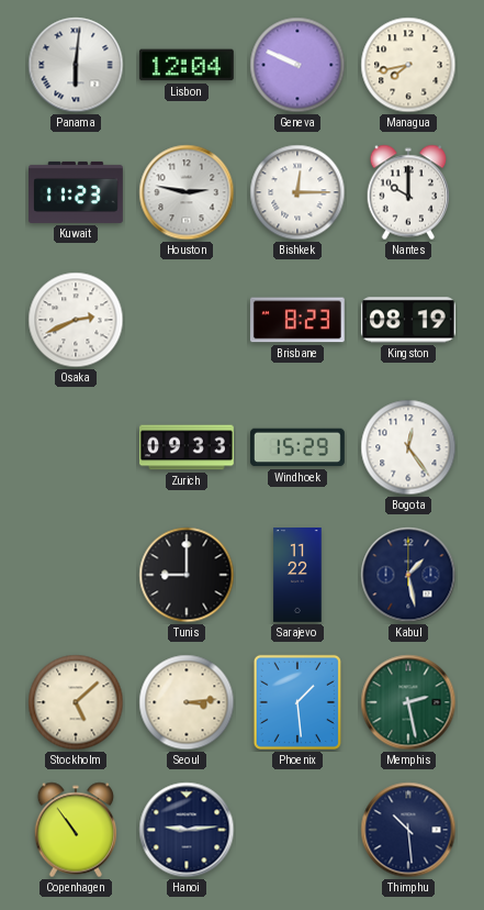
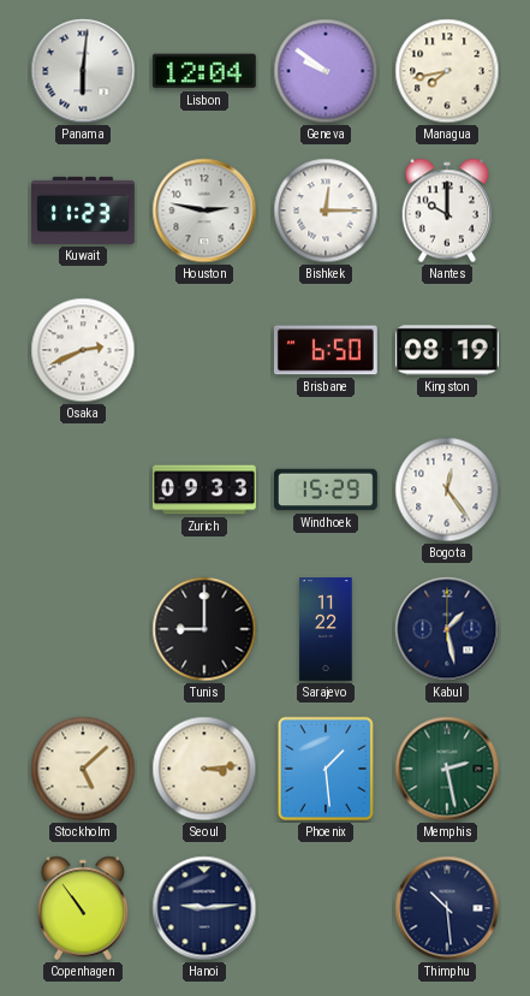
Geneva: 9:49 -> 9:51
Brisbane: 8:23 -> 6:50
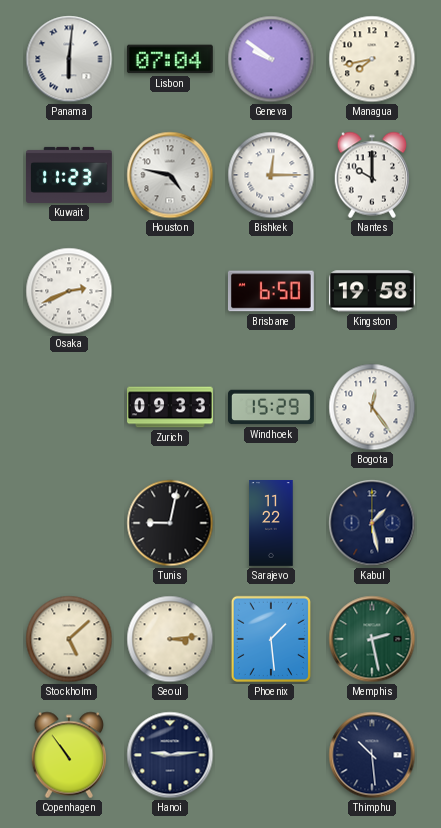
Lisbon: 12:04 -> 07:04
Houston: 2:47 -> 4:47
Kingston: 08:19 -> 19:58
Tunis: 9:00 -> 9:02
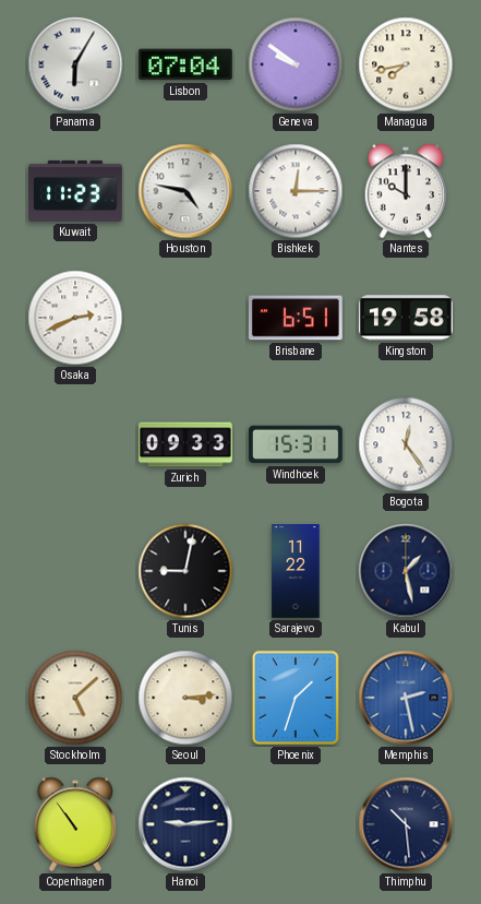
Panama: 6:01 -> 6:05
Brisbane: 6:50 -> 6:51
Windhoek: 15:29 -> 15:31
Phoenix: 1:29 -> 1:33
Memphis dial: green -> blue
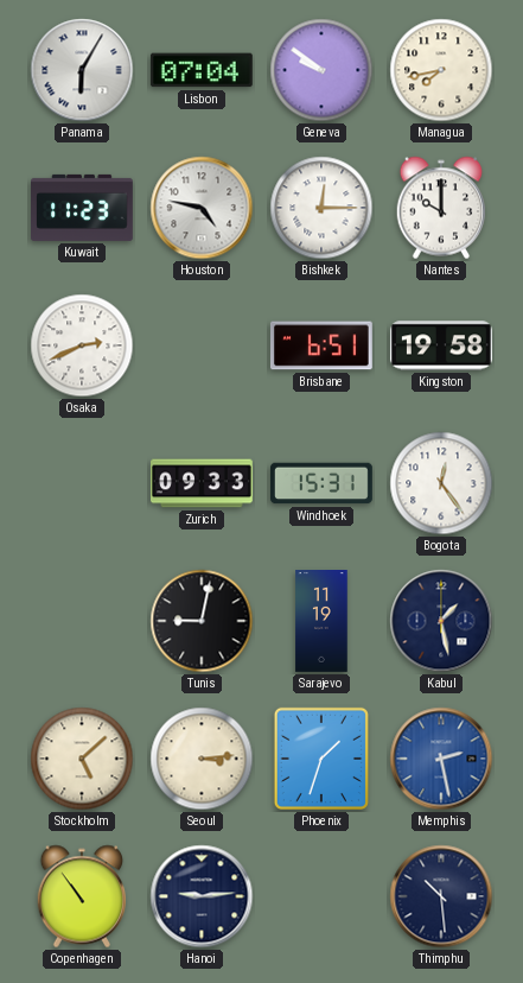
Sarajevo: 11:22 -> 11:19
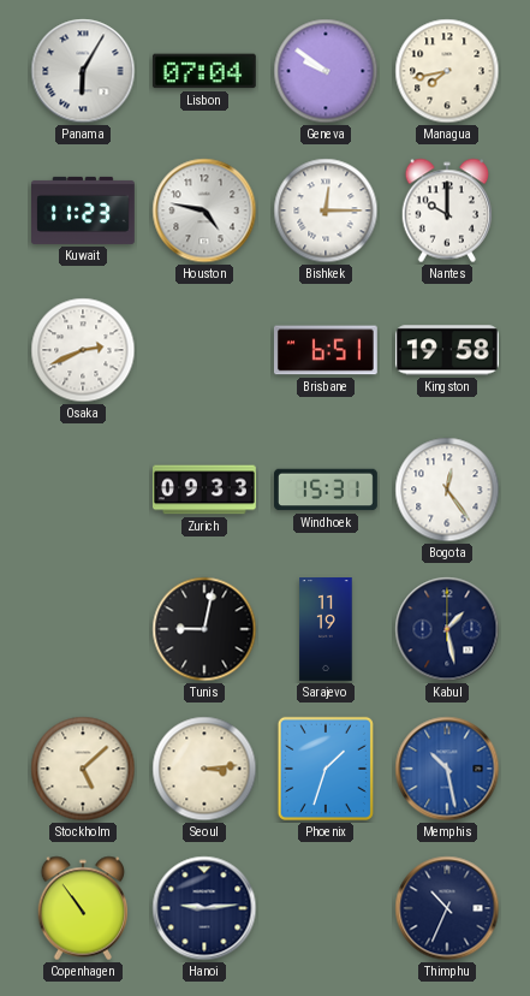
Memphis: 2:28 -> 10:28
Thimphu: 10:29 -> 10:34
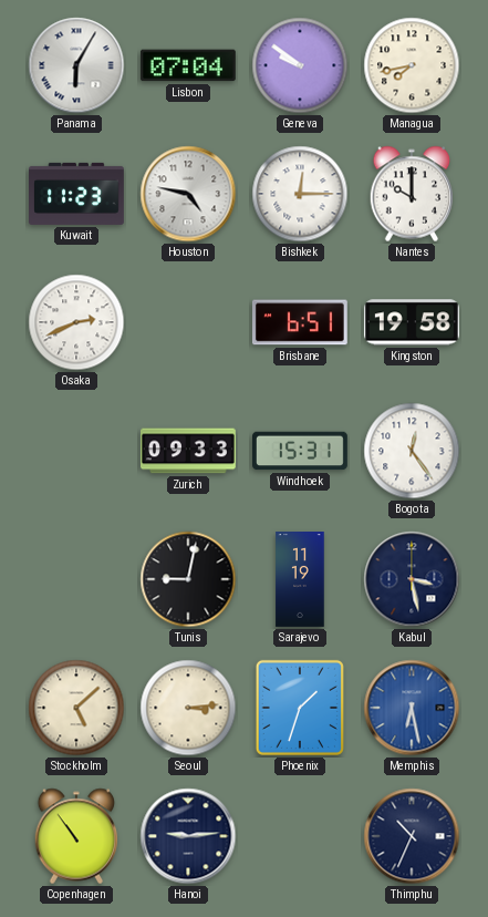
Kabul: 1:28 -> 3:28
Memphis: 10:28 -> 6:28
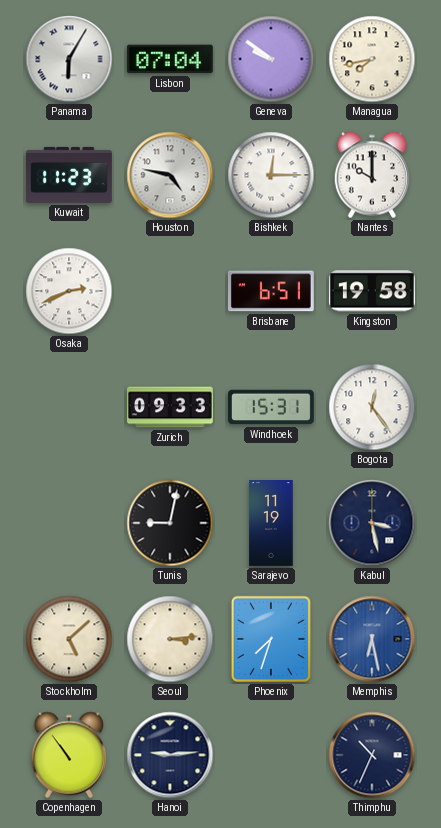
Phoenix: 1:33 -> 7:33
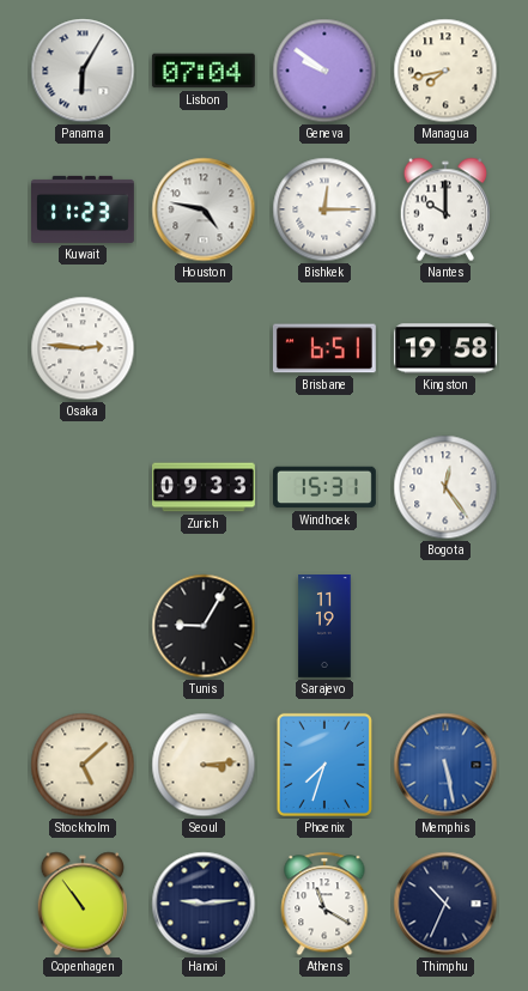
Osaka: 2:41 -> 2:46
Tunis: 9:02 -> 9:05
Kabul: 3:28 -> none
Memphis: 6:28 -> 5:28
Athens: none -> 11:20
